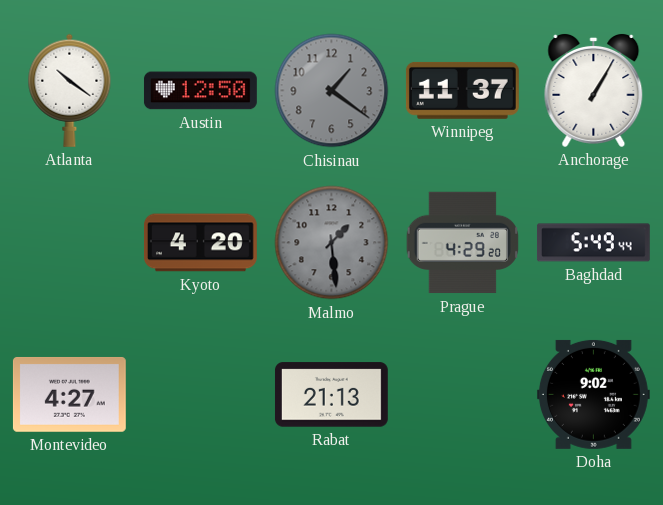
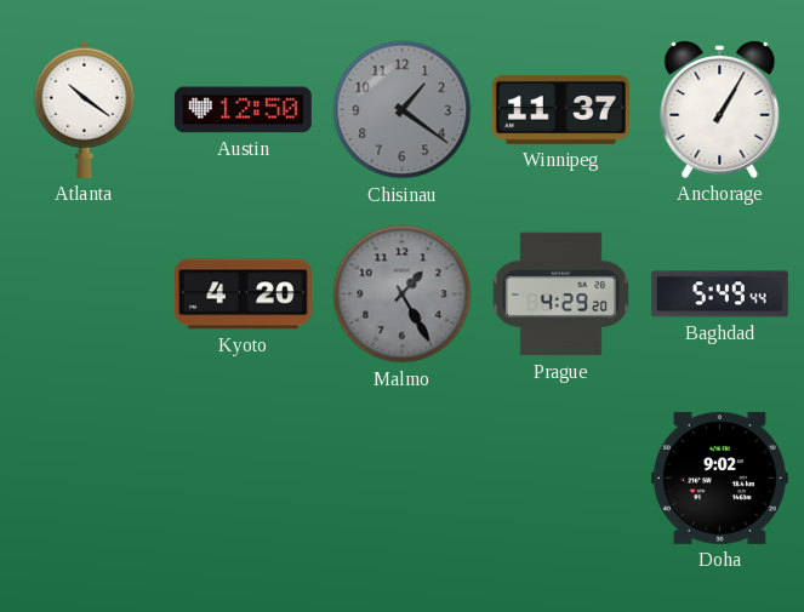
Malmo: 1:29 -> 1:25
Montevideo: 4:27 -> none
Rabat: 21:13 -> none
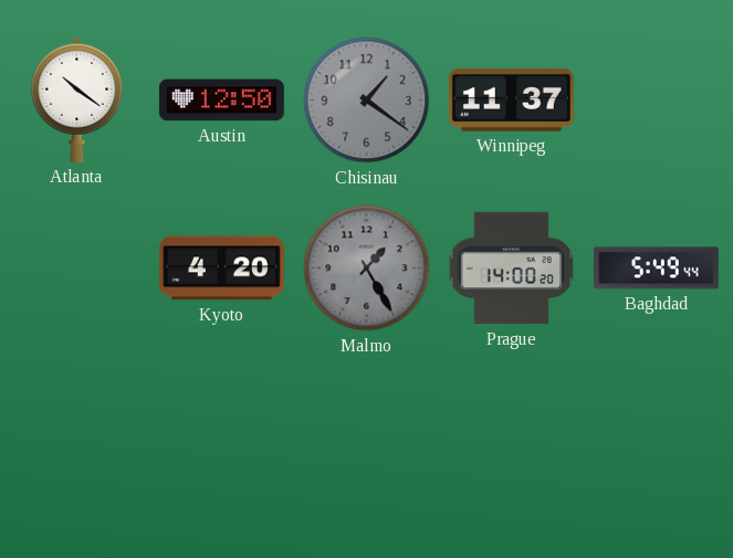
Anchorage: 1:05 -> none
Prague: 4:29 -> 14:00
Doha: 9:02 -> none
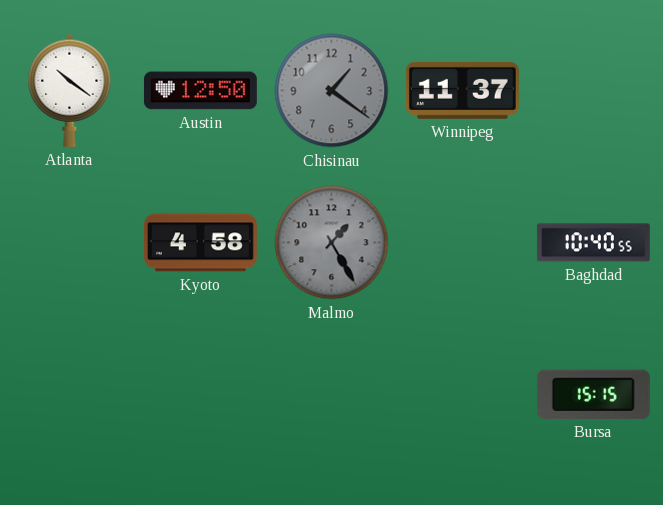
Kyoto: 4:20 -> 4:58
Prague: 14:00 -> none
Baghdad: 5:49 -> 10:40
Bursa: none -> 15:15
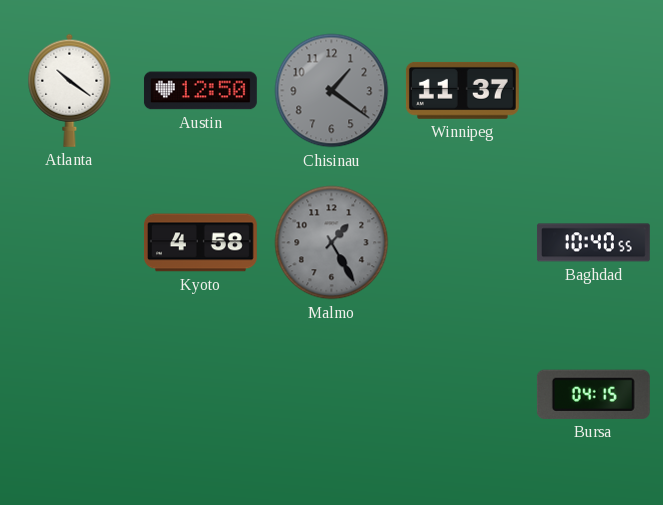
Bursa: 15:15 -> 04:15
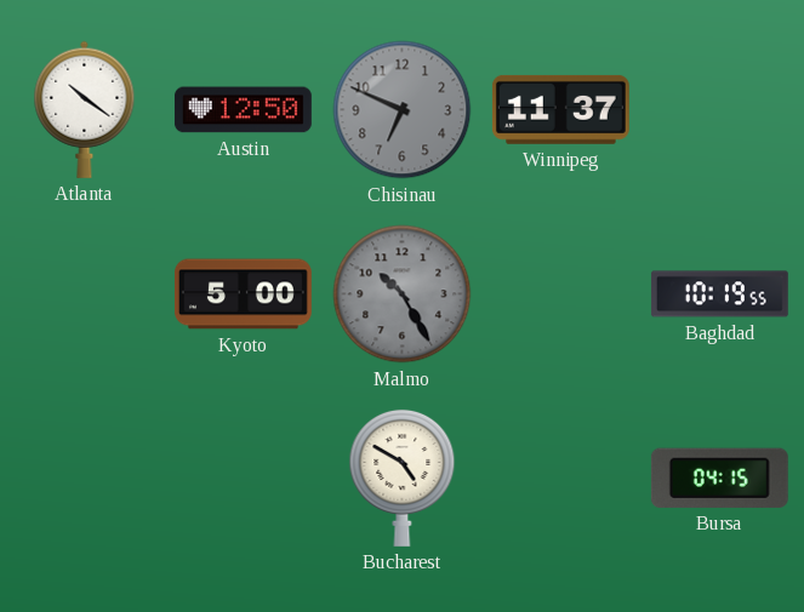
Chisinau: 1:21 -> 6:49
Kyoto: 4:58 -> 5:00
Malmo: 1:25 -> 10:25
Baghdad: 10:40 -> 10:19
Bucharest: none -> 4:50
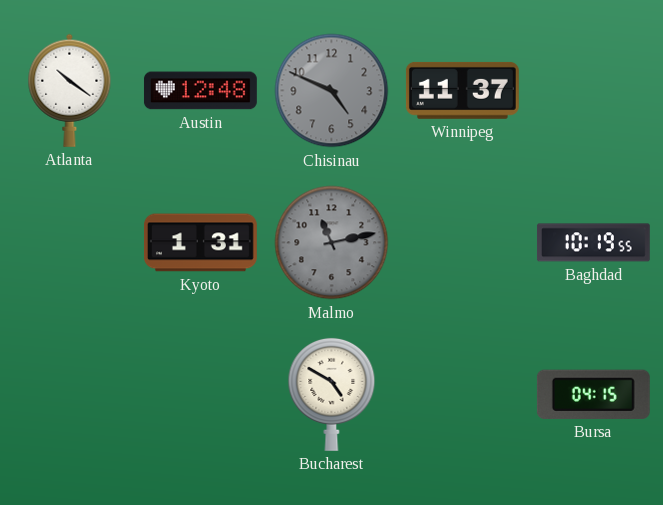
Austin: 12:50 -> 12:48
Chisinau: 6:49 -> 4:49
Kyoto: 5:00 -> 1:31
Malmo: 10:25 -> 11:13
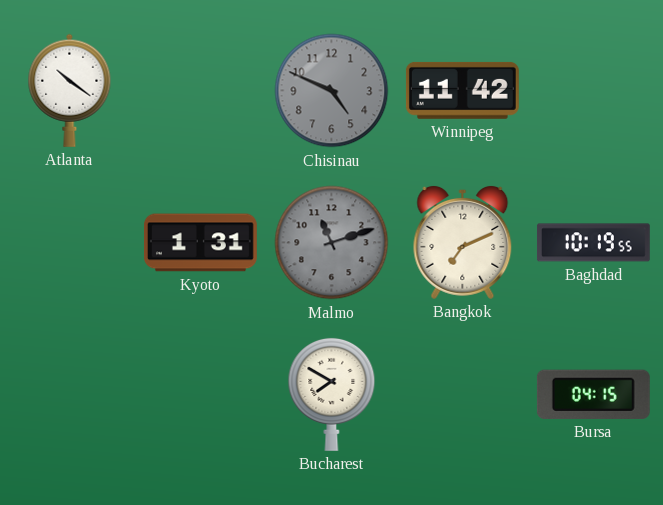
Austin: 12:48 -> none
Winnipeg: 11:37 -> 11:42
Malmo: 11:13 -> 11:12
Bangkok: none -> 7:11
Bucharest: 4:50 -> 7:50
